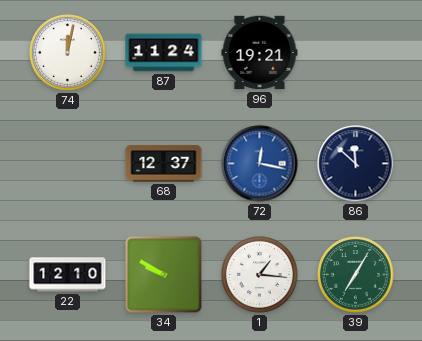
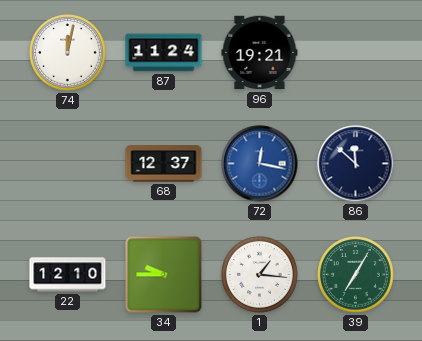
34: 9:50 -> 9:45
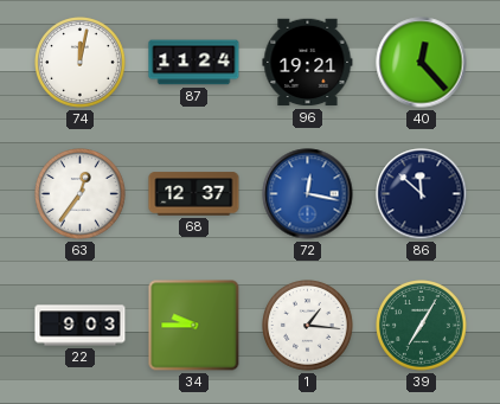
40: none -> 12:23
63: none -> 12:36
22: 12:10 -> 9:03
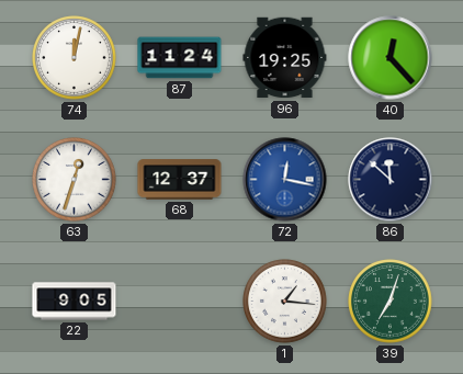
96: 19:21 -> 19:25
63: 12:36 -> 12:33
22: 9:03 -> 9:05
34: 9:45 -> none
39: 7:05 -> 7:03
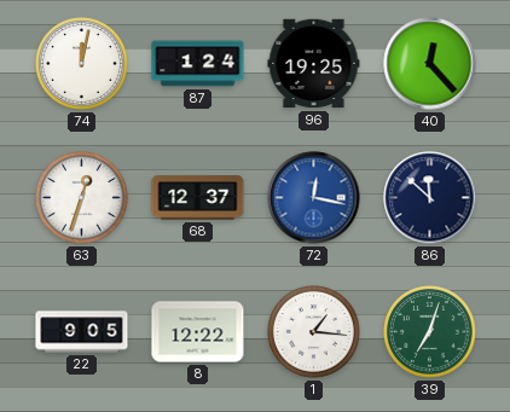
87: 11:24 -> 1:24
8: none -> 12:22
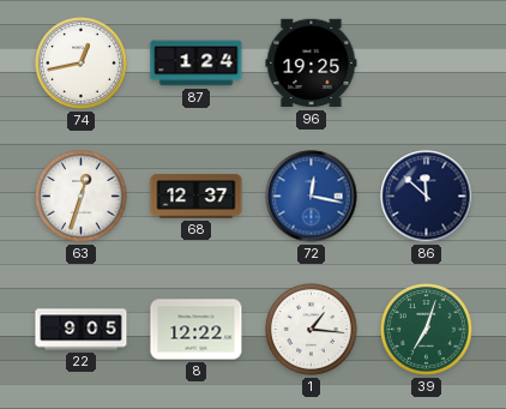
74: 12:02 -> 12:43
40: 12:23 -> none
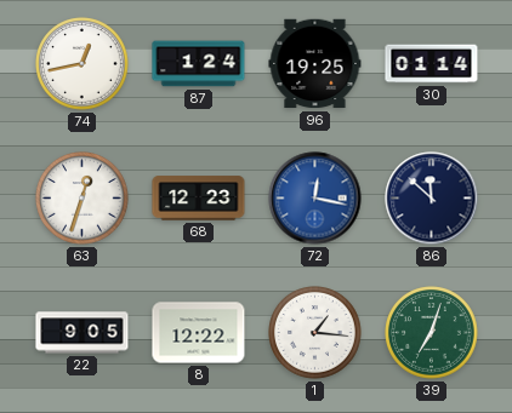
30: none -> 01:14
68: 12:37 -> 12:23
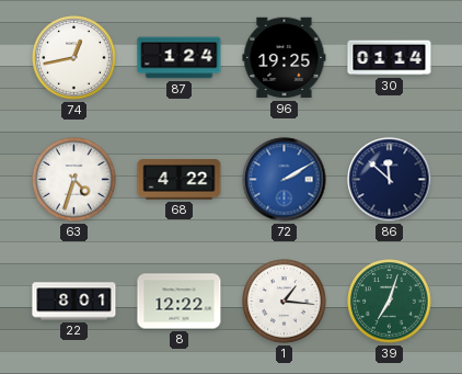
63: 12:33 -> 4:33
68: 12:23 -> 4:22
72: 12:17 -> 2:10
22: 9:05 -> 8:01
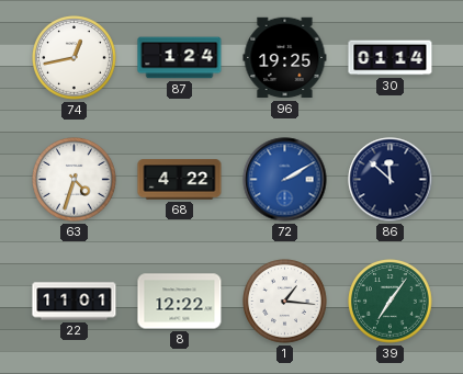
22: 8:01 -> 11:01
39: 7:03 -> 7:06
